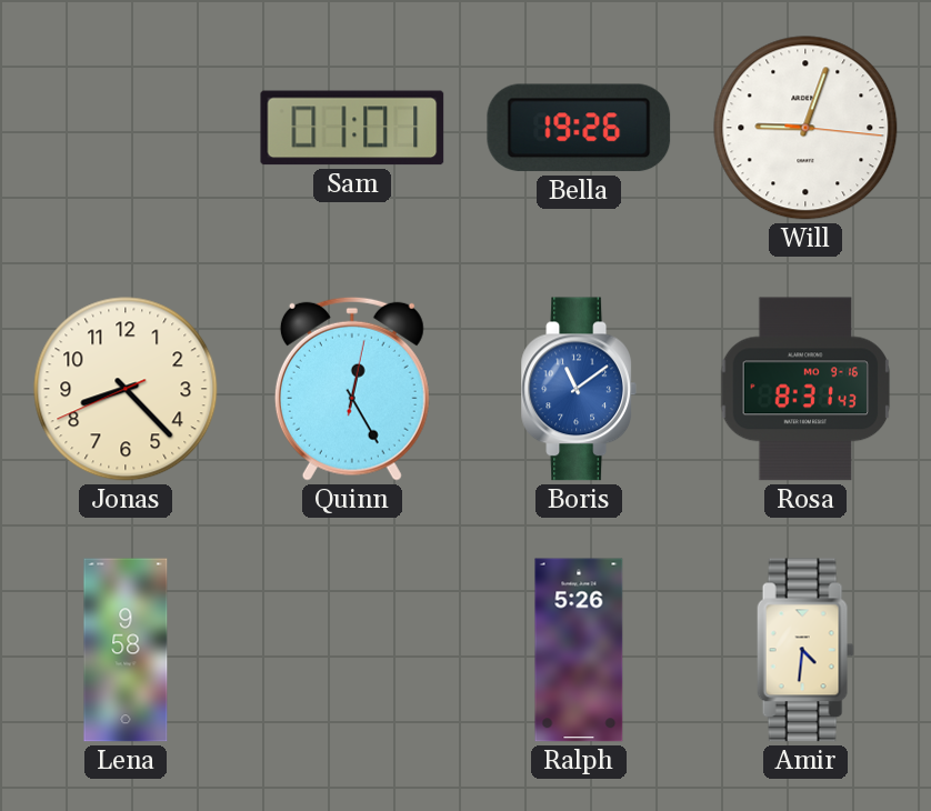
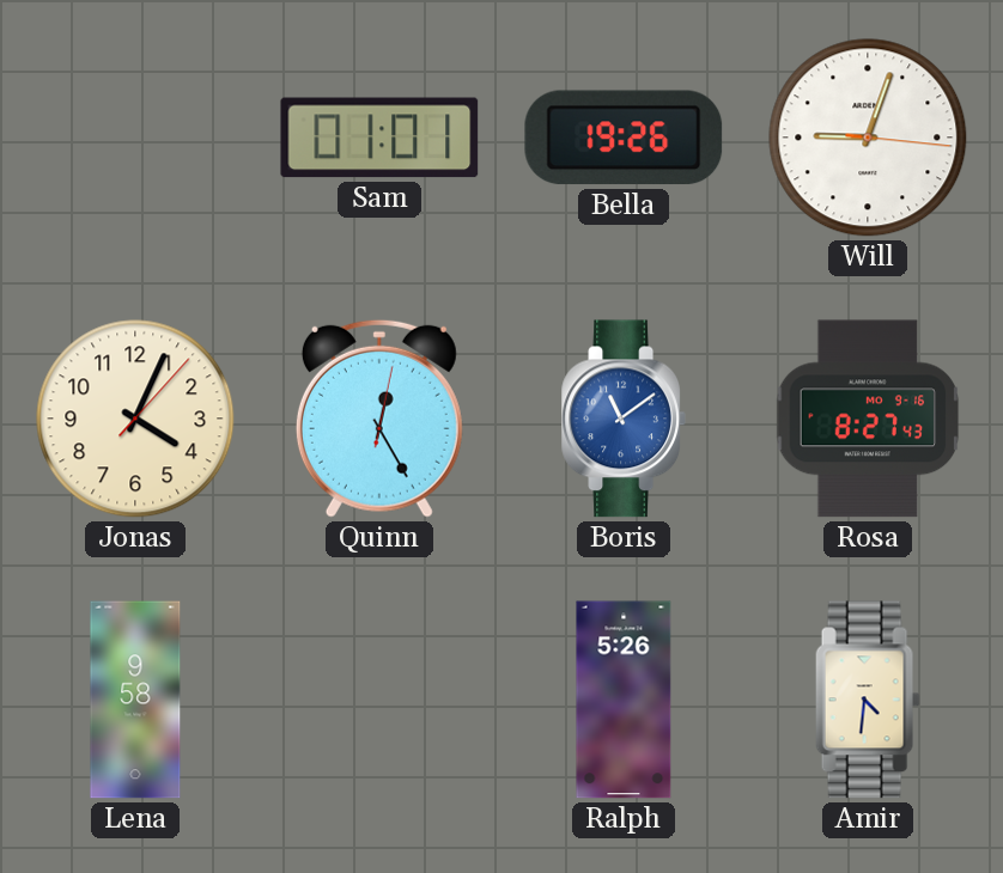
Jonas: 8:22 -> 4:04
Rosa: 8:31 -> 8:27
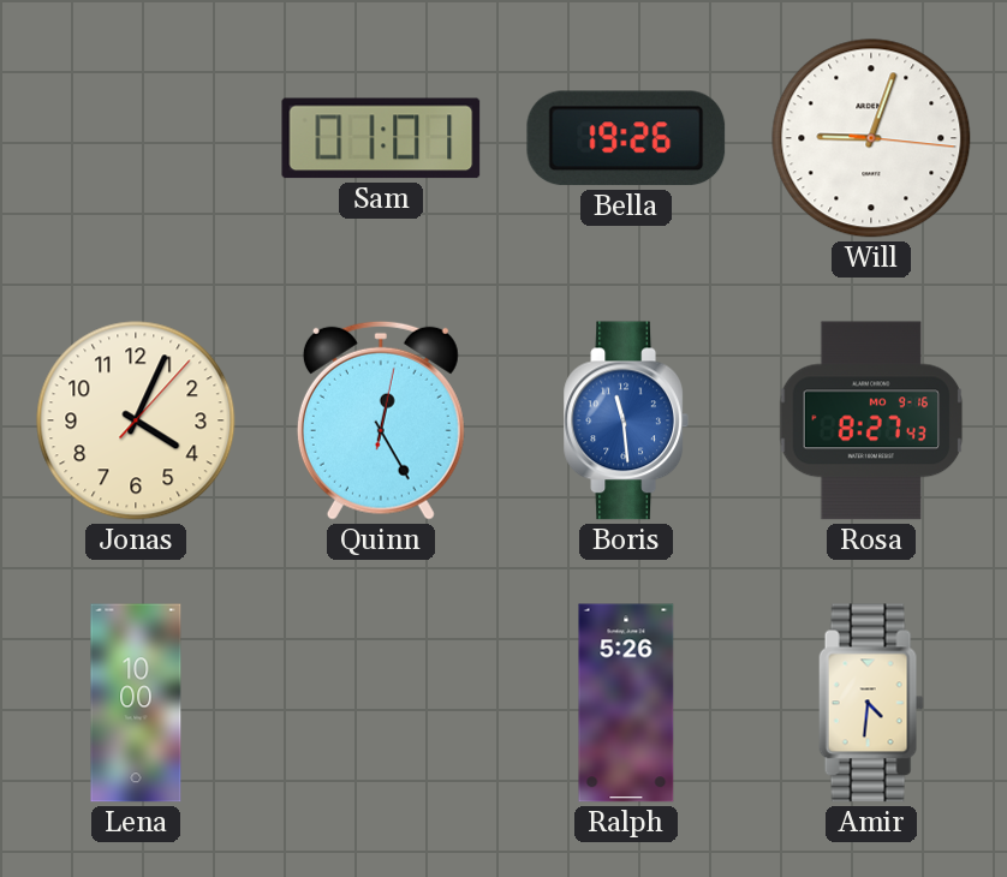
Boris: 11:09 -> 11:29
Lena: 9:58 -> 10:00
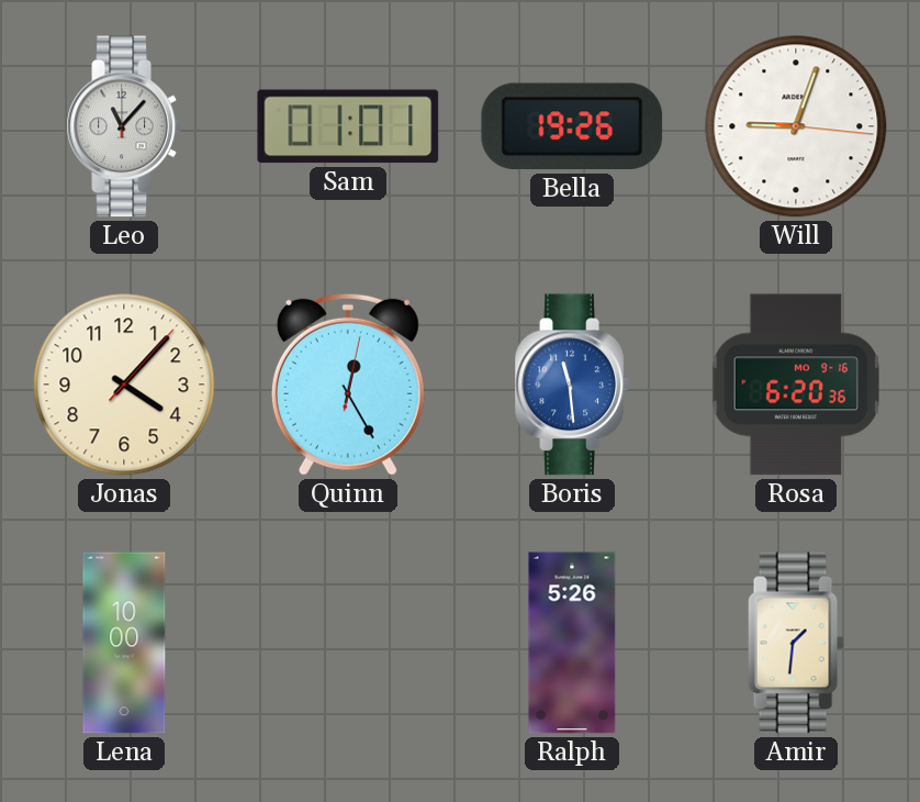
Leo: none -> 11:07
Jonas: 4:04 -> 4:07
Rosa: 8:27 -> 6:20
Amir: 4:31 -> 1:31
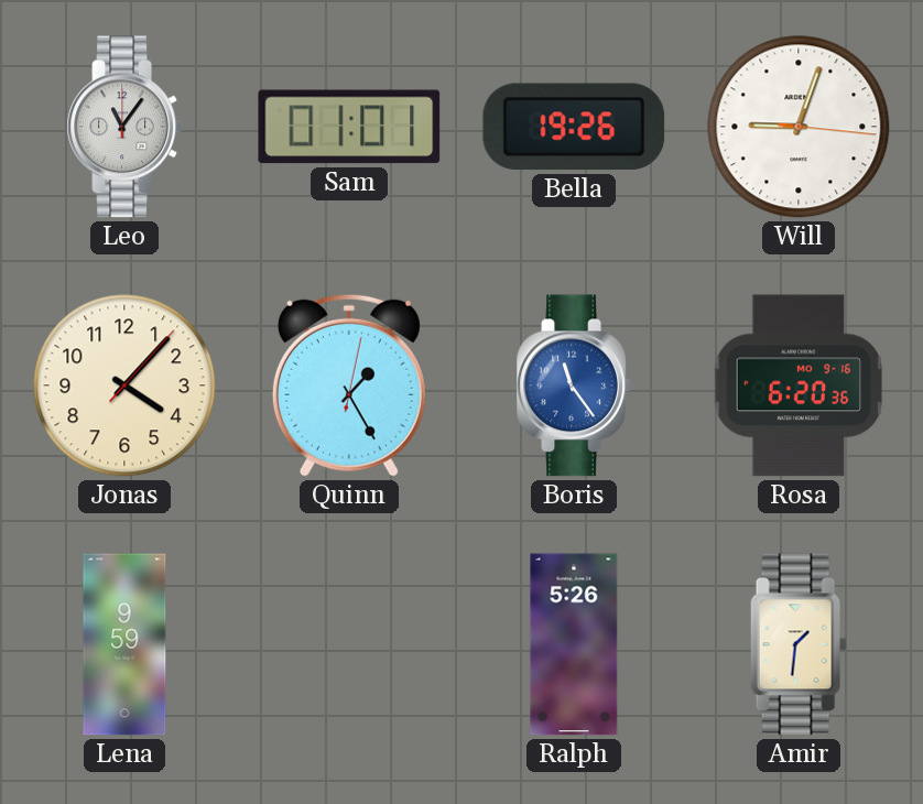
Leo: 11:07 -> 11:06
Quinn: 12:25 -> 1:25
Boris: 11:29 -> 11:24
Lena: 10:00 -> 9:59
